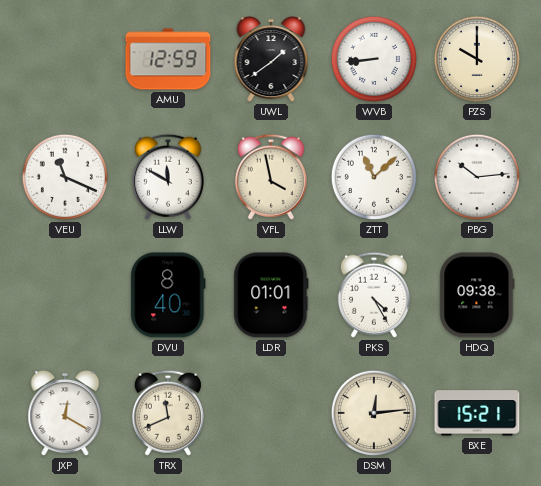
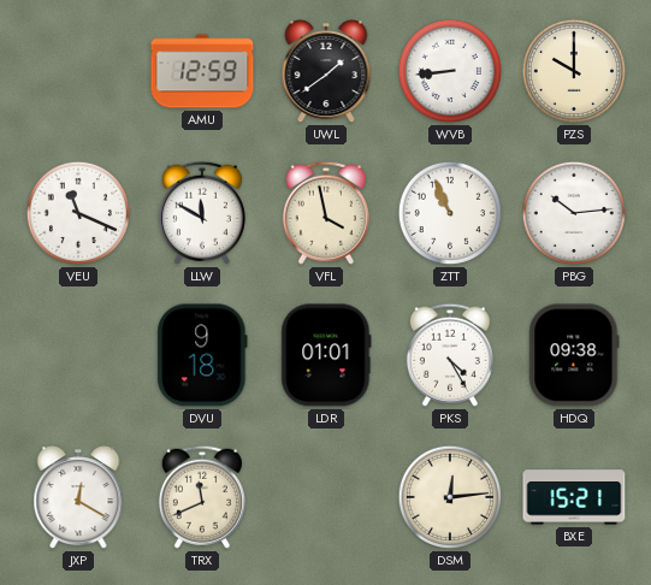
ZTT: 11:08 -> 10:56
DVU: 8:40 -> 9:18
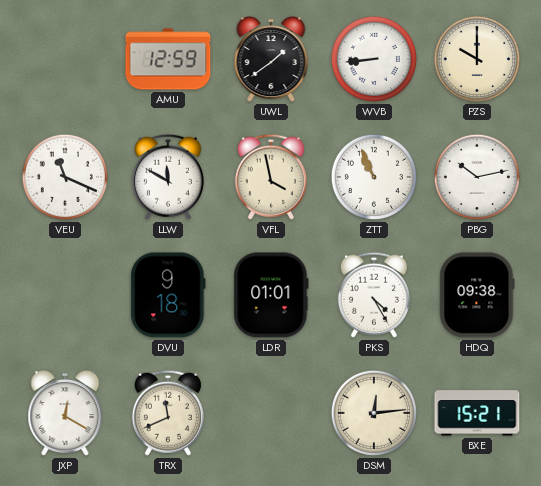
PBG: 10:14 -> 10:13
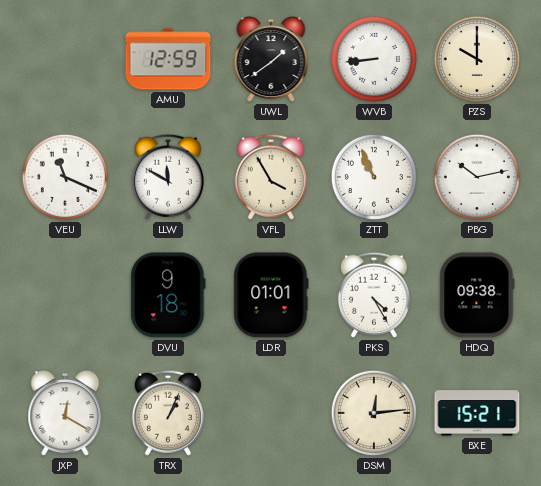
VFL: 3:58 -> 3:55
TRX: 11:41 -> 1:04
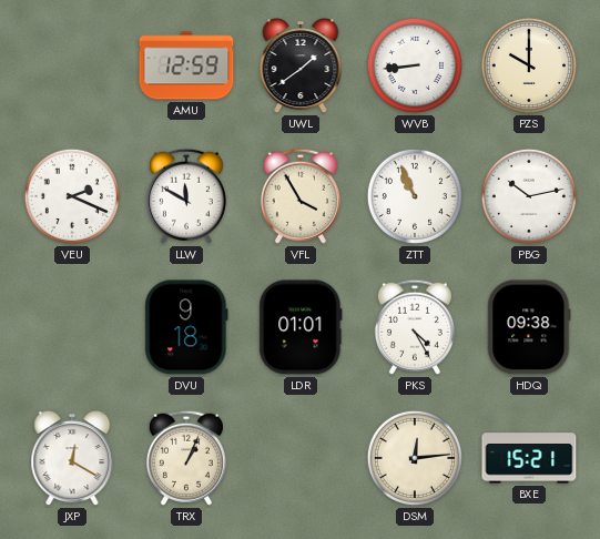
VEU: 11:19 -> 2:19
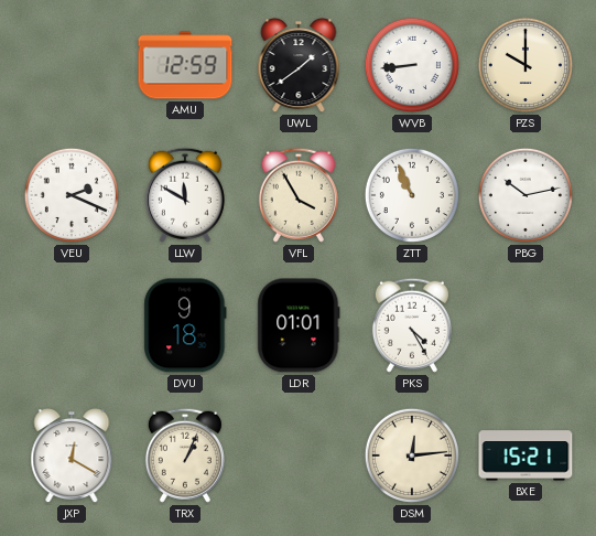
HDQ: 09:38 -> none
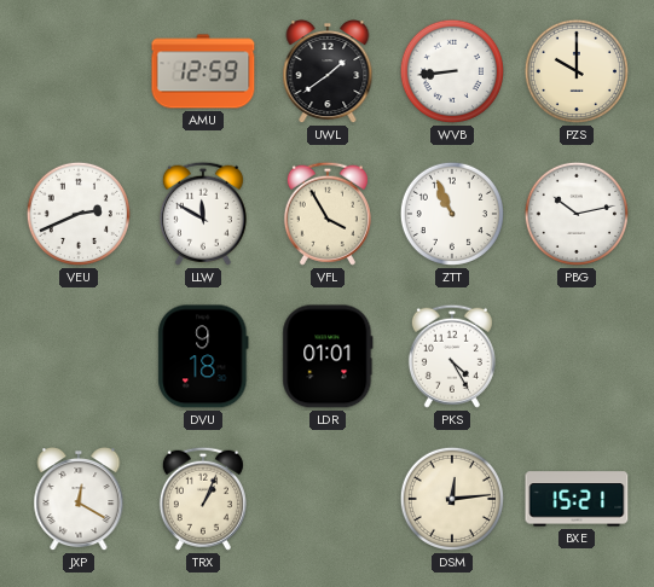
VEU: 2:19 -> 2:41
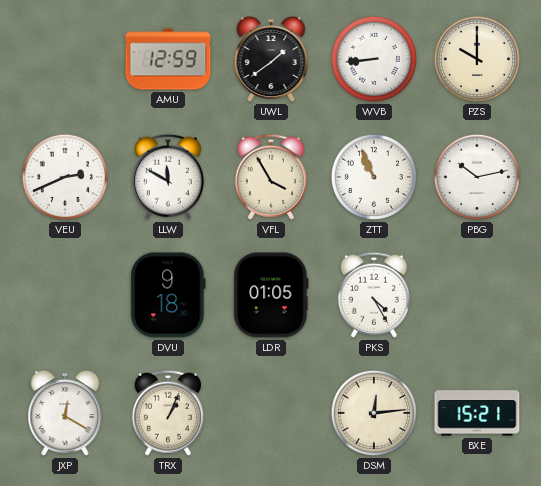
LDR: 01:01 -> 01:05
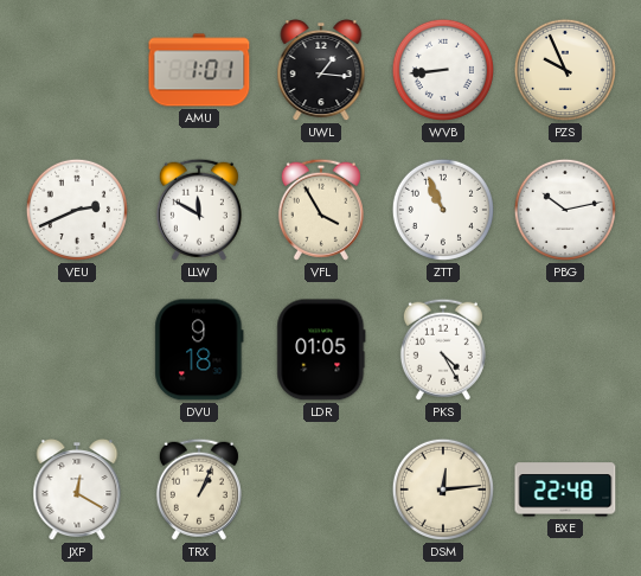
AMU: 12:59 -> 1:01
UWL: 1:39 -> 1:16
PZS: 10:00 -> 9:56
BXE: 15:21 -> 22:48
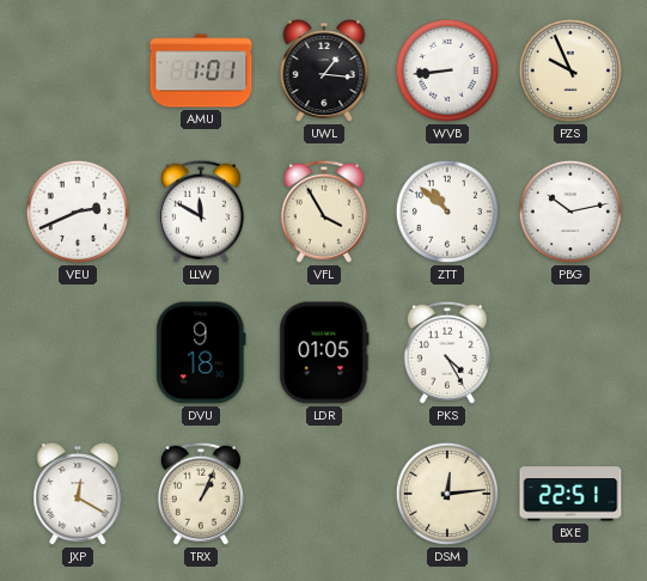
ZTT: 10:56 -> 10:52
BXE: 22:48 -> 22:51
